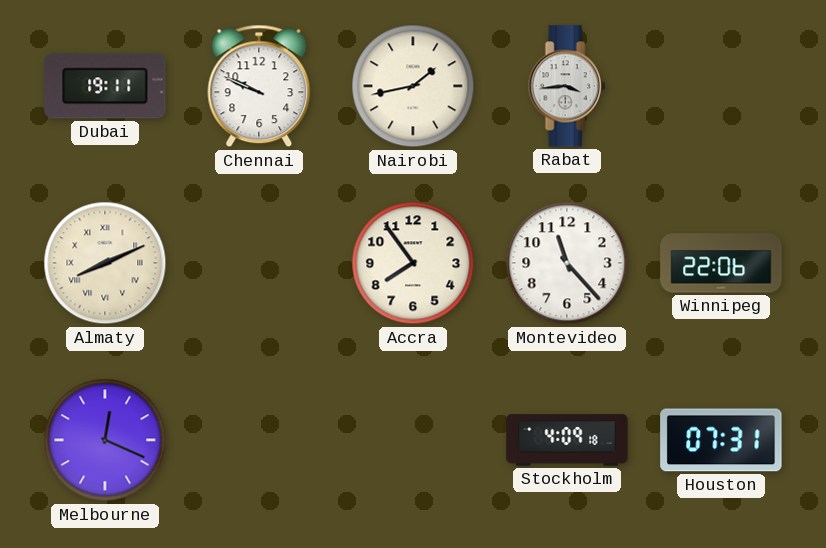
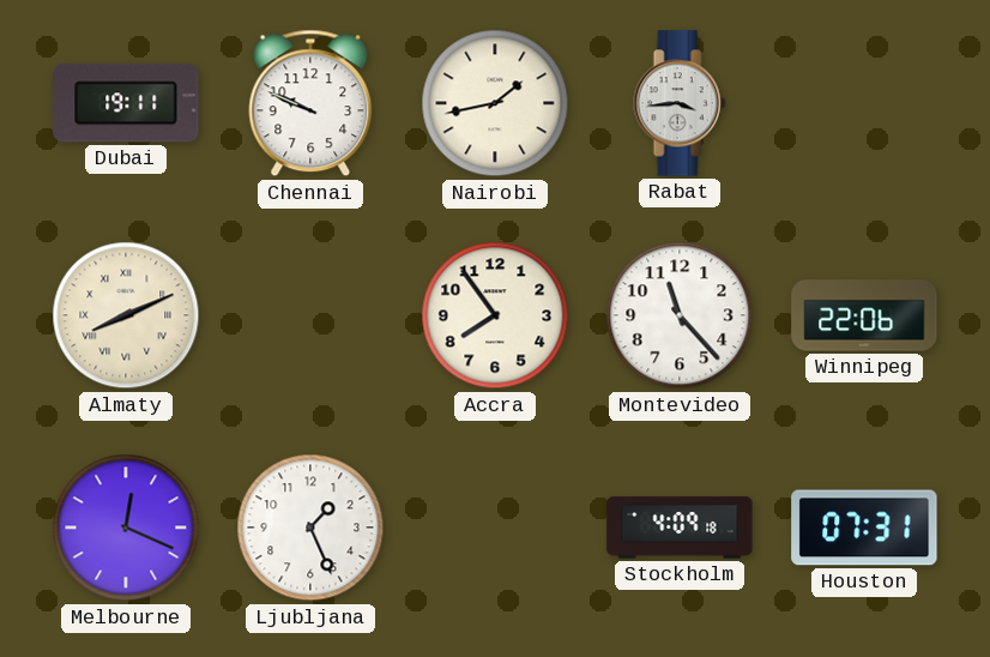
Ljubljana: none -> 1:26
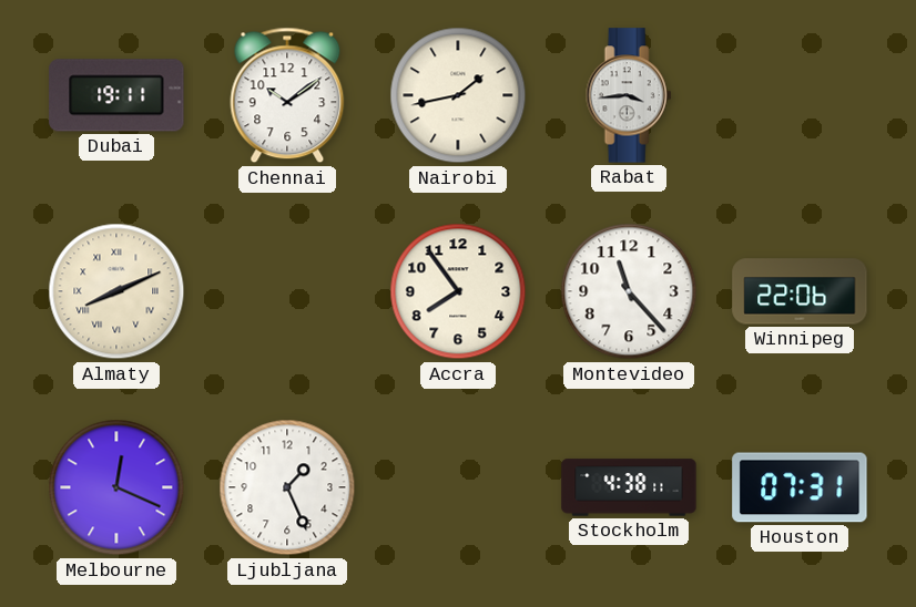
Chennai: 9:49 -> 10:09
Stockholm: 4:09 -> 4:38
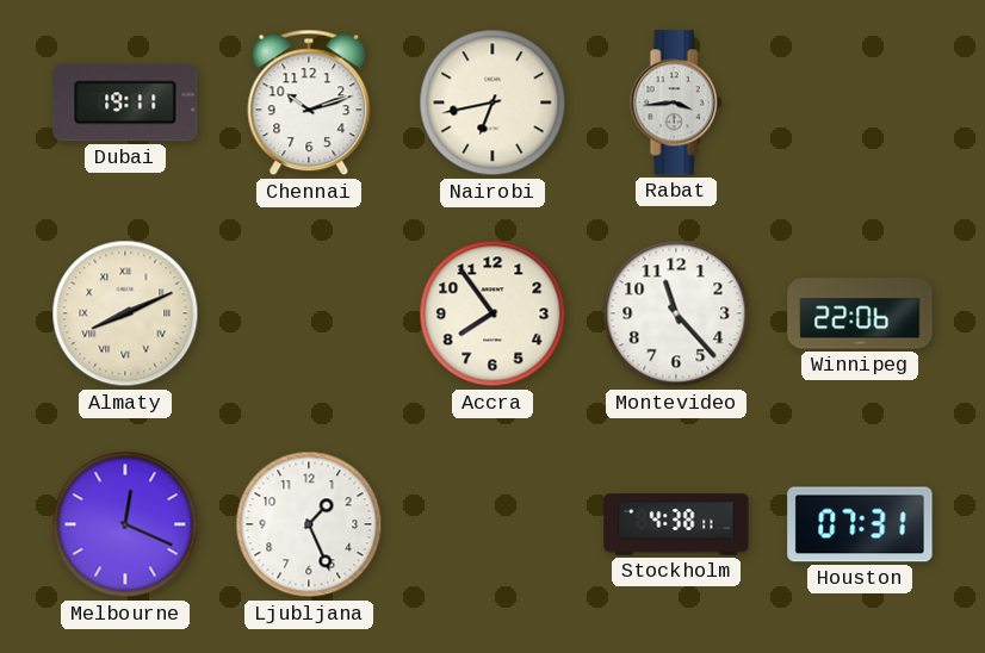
Chennai: 10:09 -> 10:12
Nairobi: 1:43 -> 6:43
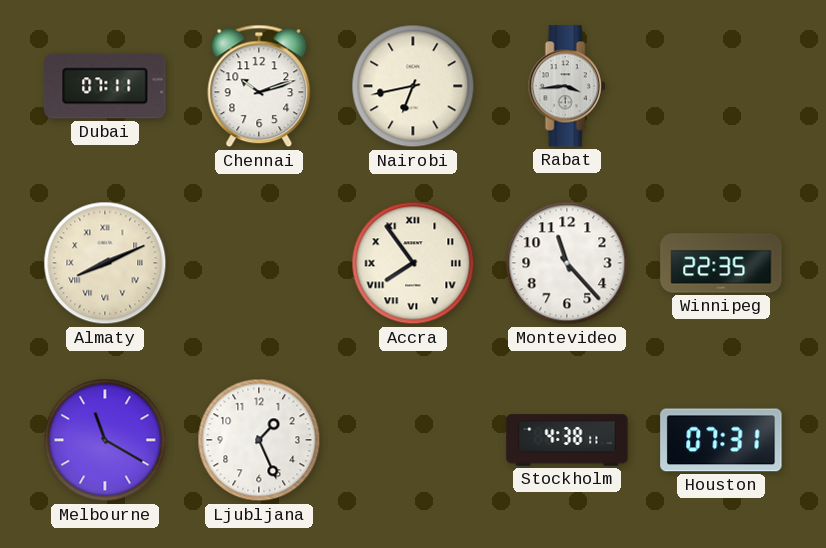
Dubai: 19:11 -> 07:11
Accra numerals: Arabic -> Roman
Winnipeg: 22:06 -> 22:35
Melbourne: 12:19 -> 11:20
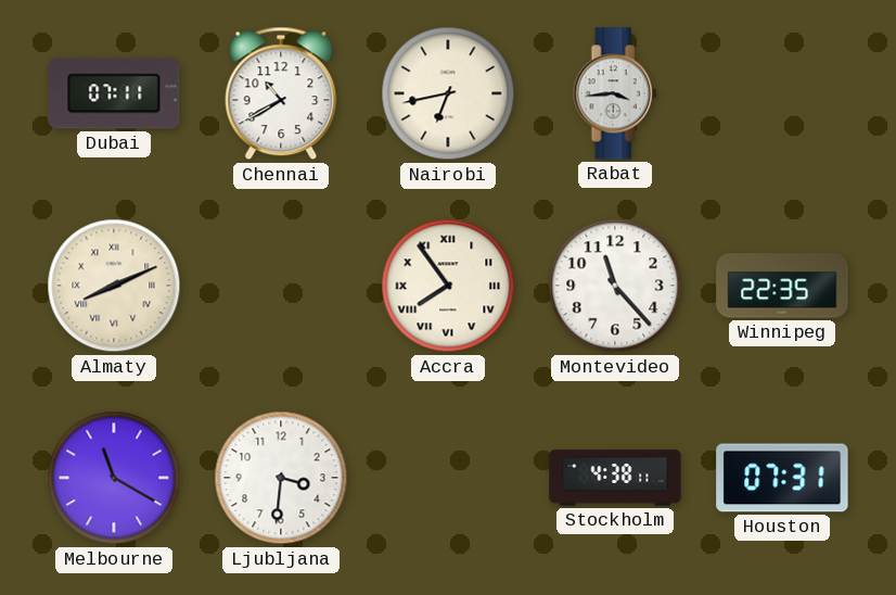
Chennai: 10:12 -> 10:40
Ljubljana: 1:26 -> 3:31
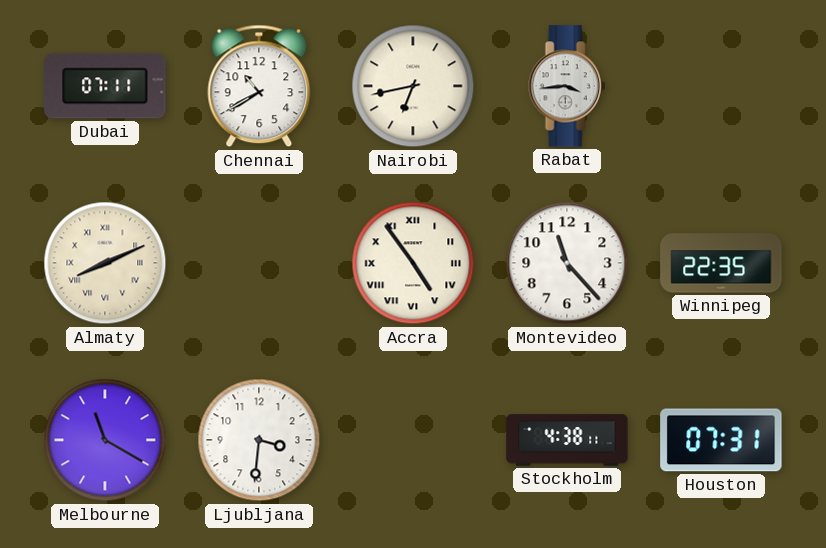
Accra: 7:54 -> 4:54
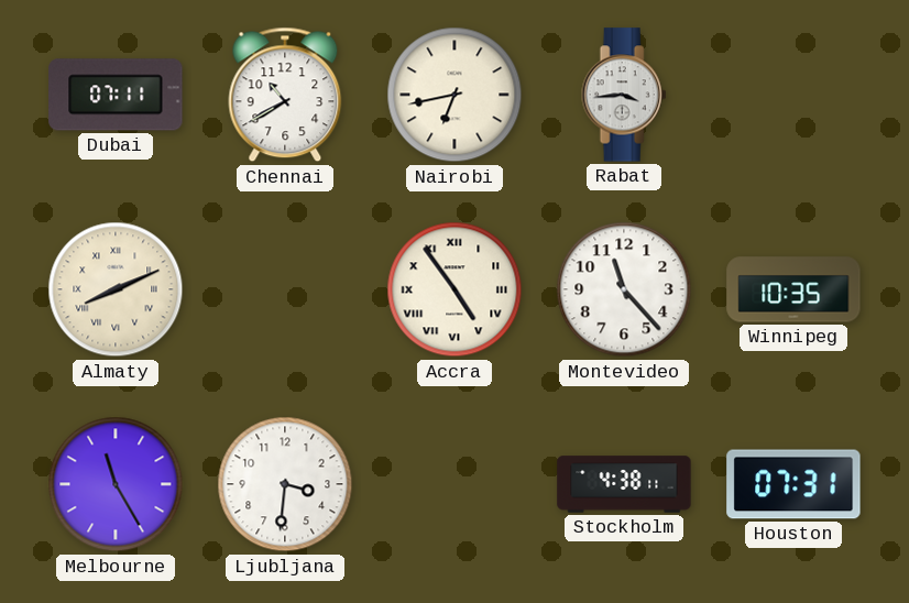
Winnipeg: 22:35 -> 10:35
Melbourne: 11:20 -> 11:25
